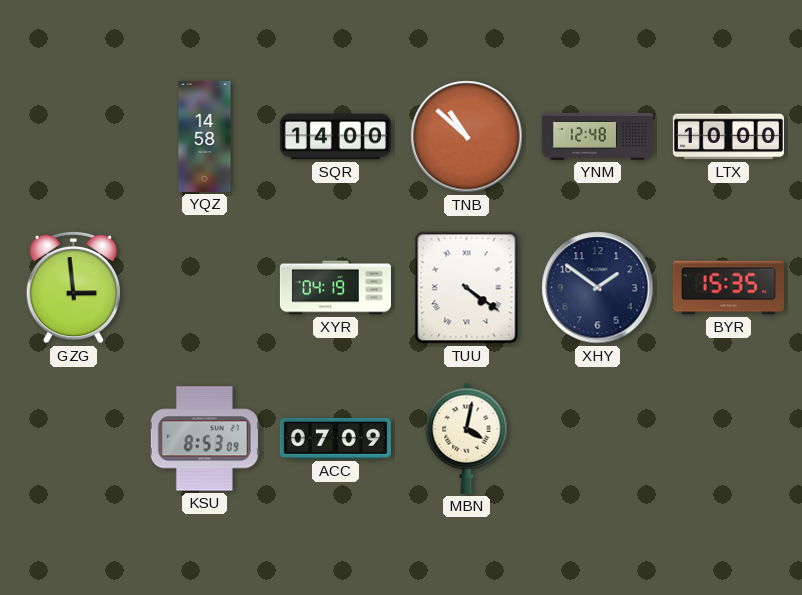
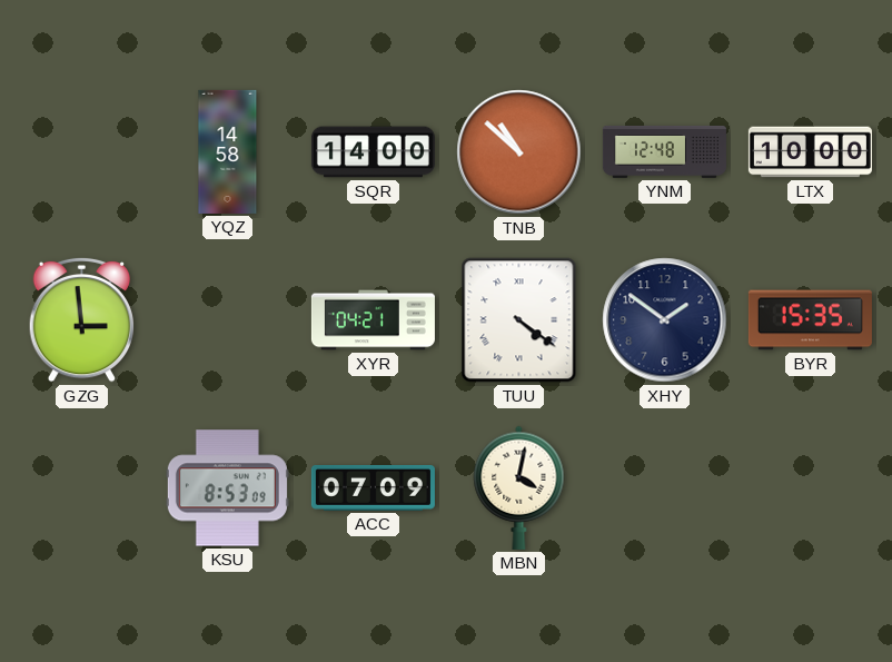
XYR: 04:19 -> 04:21
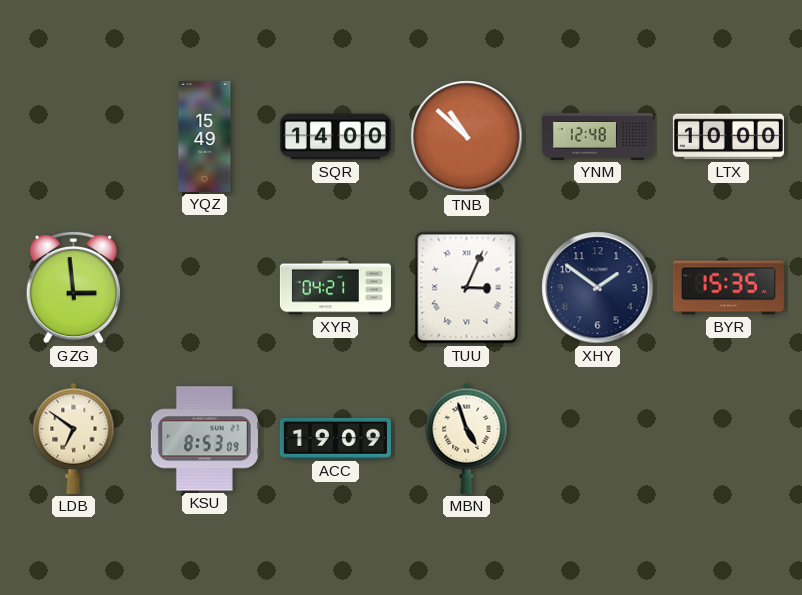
YQZ: 14:58 -> 15:49
TUU: 4:21 -> 3:04
LDB: none -> 6:51
ACC: 07:09 -> 19:09
MBN: 4:02 -> 4:57
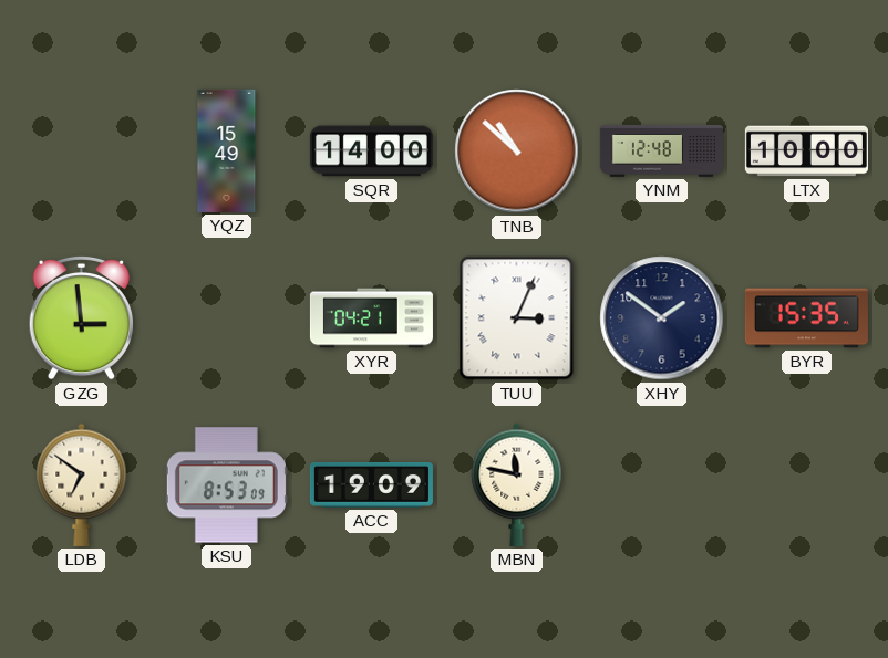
MBN: 4:57 -> 11:47
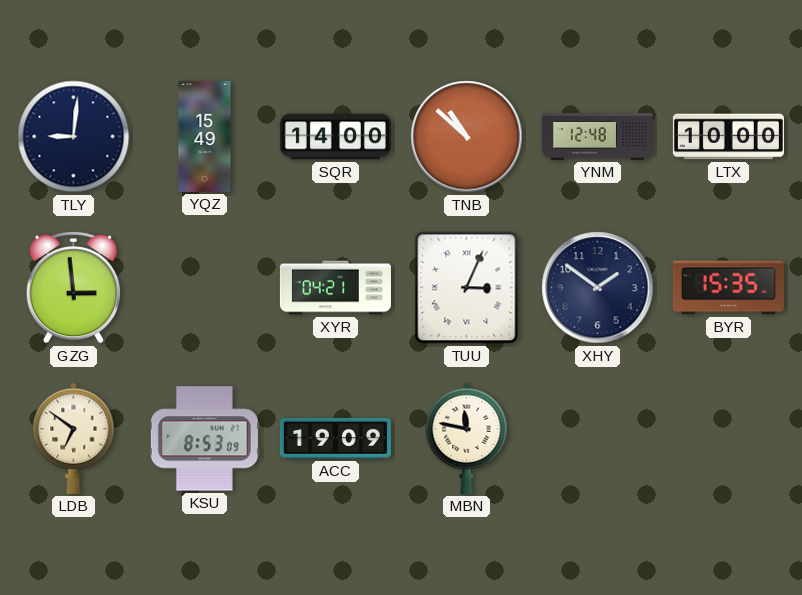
TLY: none -> 9:01
